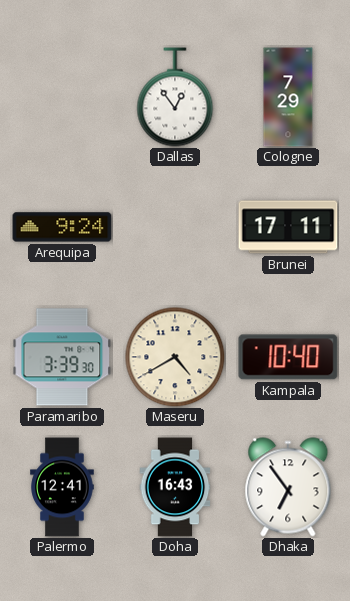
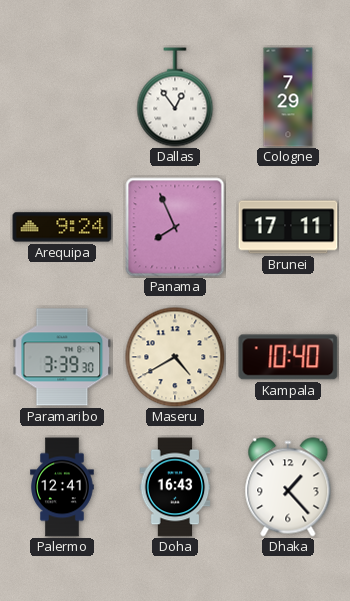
Panama: none -> 7:56
Dhaka: 6:54 -> 1:23
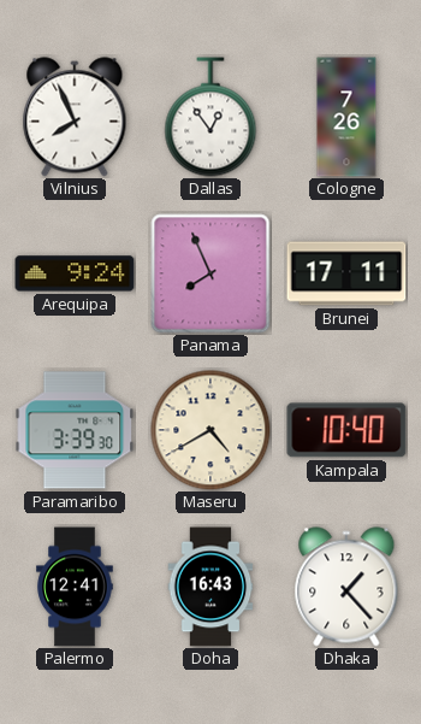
Vilnius: none -> 7:56
Cologne: 7:29 -> 7:26
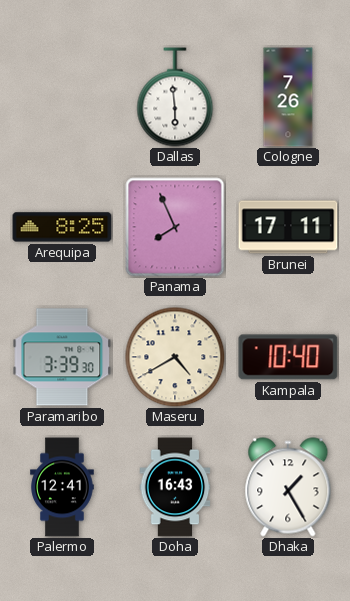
Vilnius: 7:56 -> none
Dallas: 12:54 -> 5:59
Arequipa: 9:24 -> 8:25
Dhaka: 1:23 -> 1:25
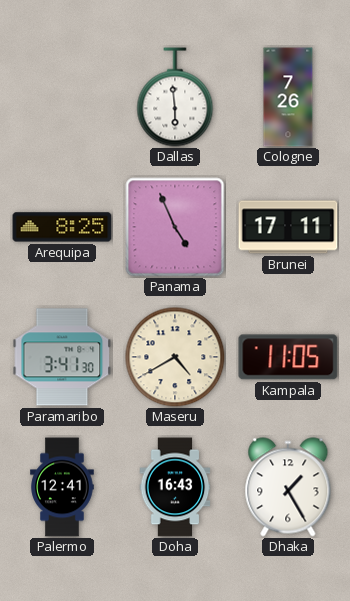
Panama: 7:56 -> 4:56
Paramaribo: 3:39 -> 3:41
Kampala: 10:40 -> 11:05
